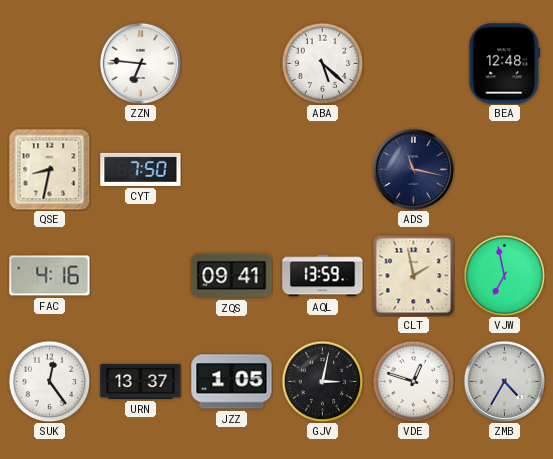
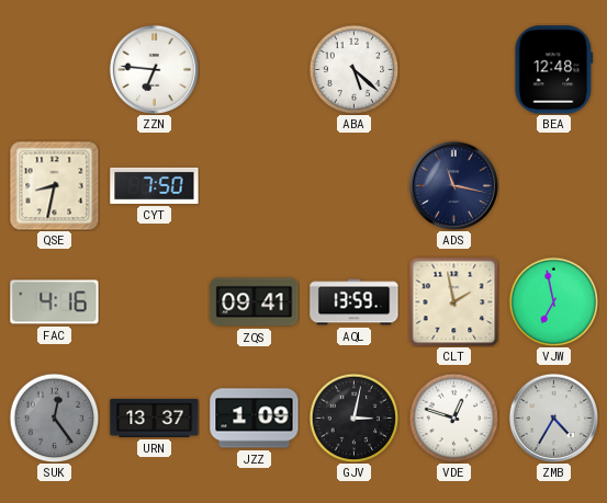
SUK dial: white -> grey
JZZ: 1:05 -> 1:09
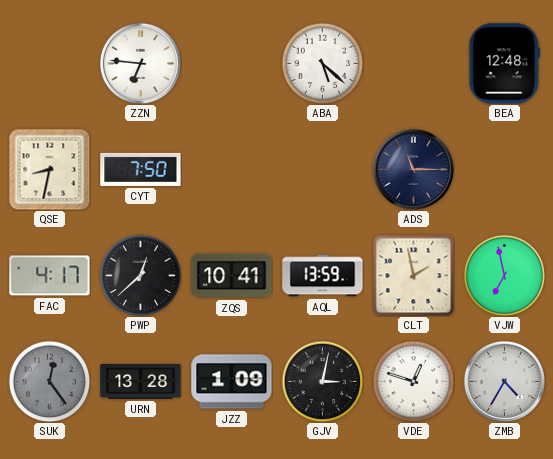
ADS: 11:17 -> 11:15
FAC: 4:16 -> 4:17
PWP: none -> 12:38
ZQS: 09:41 -> 10:41
URN: 13:37 -> 13:28
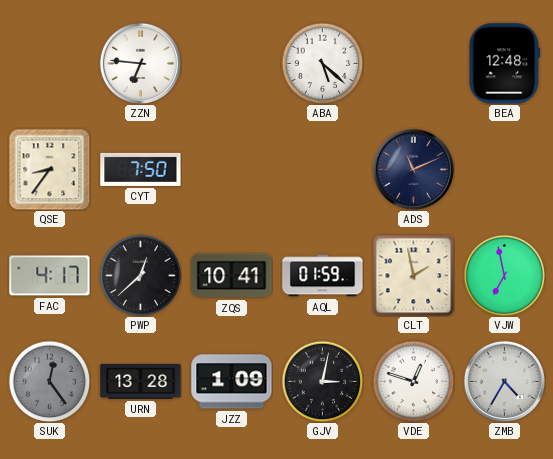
QSE: 8:32 -> 8:36
ADS: 11:15 -> 11:11
AQL: 13:59 -> 01:59
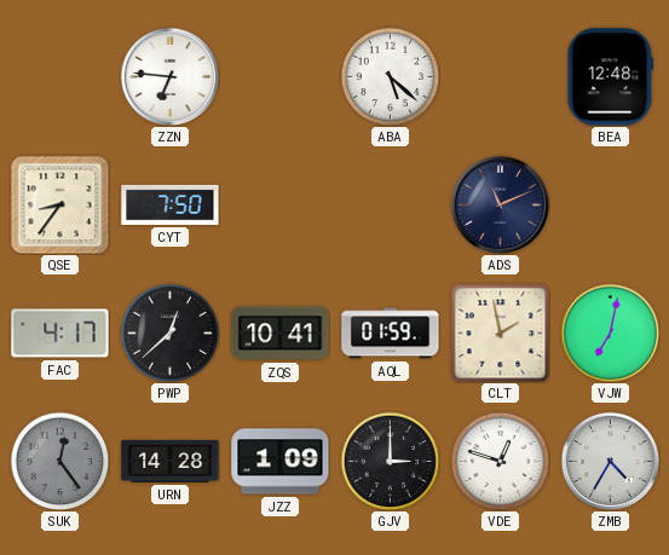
VJW: 6:58 -> 7:02
URN: 13:28 -> 14:28
GJV: 3:02 -> 3:00
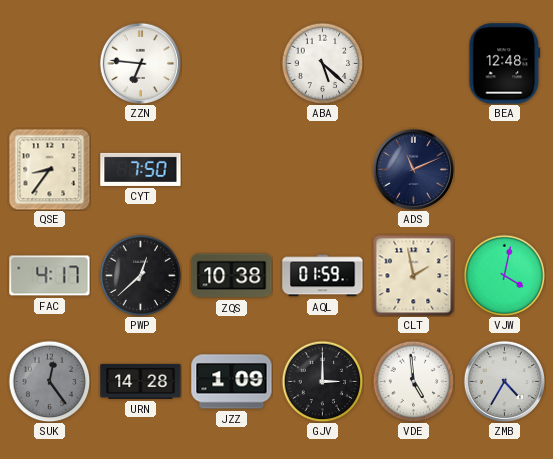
ZQS: 10:41 -> 10:38
VJW: 7:02 -> 4:02
VDE: 12:48 -> 4:59
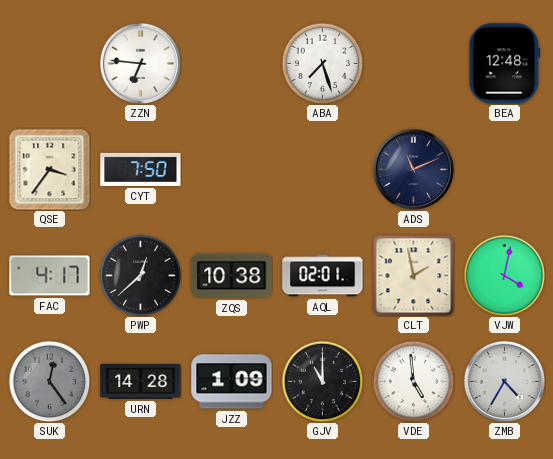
ABA: 5:22 -> 7:27
QSE: 8:36 -> 3:36
AQL: 01:59 -> 02:01
GJV: 3:00 -> 11:00
